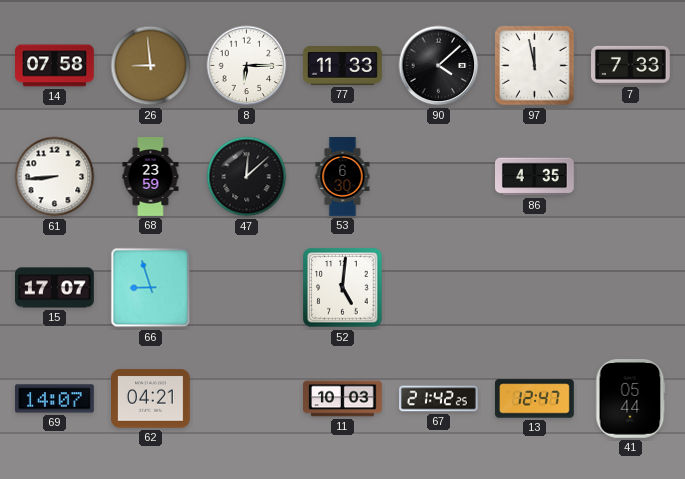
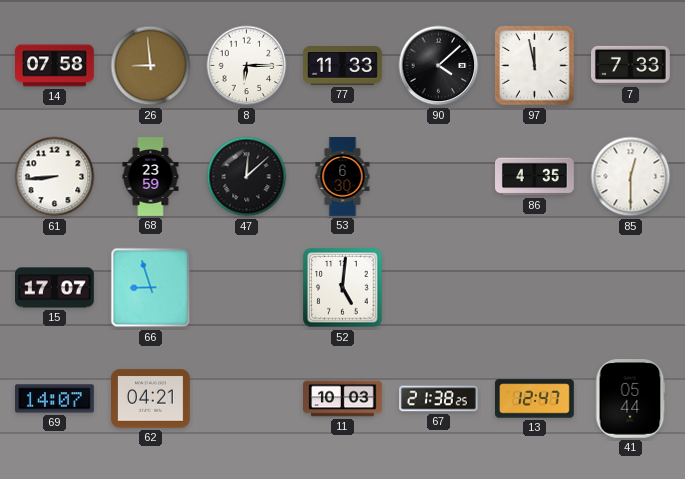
85: none -> 12:30
67: 21:42 -> 21:38
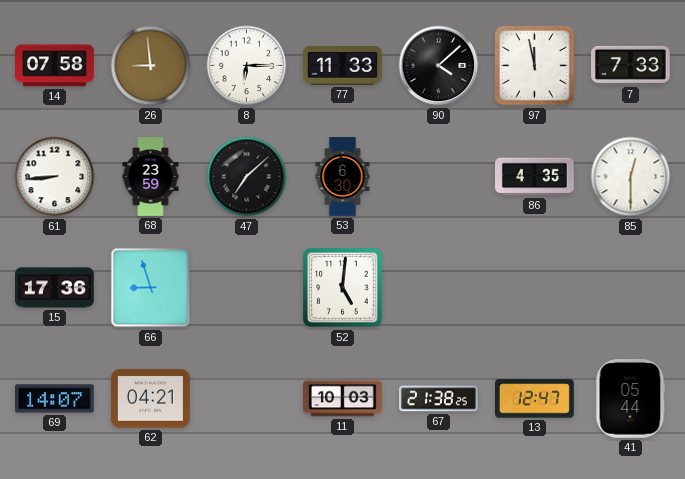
47: 12:08 -> 7:08
15: 17:07 -> 17:36
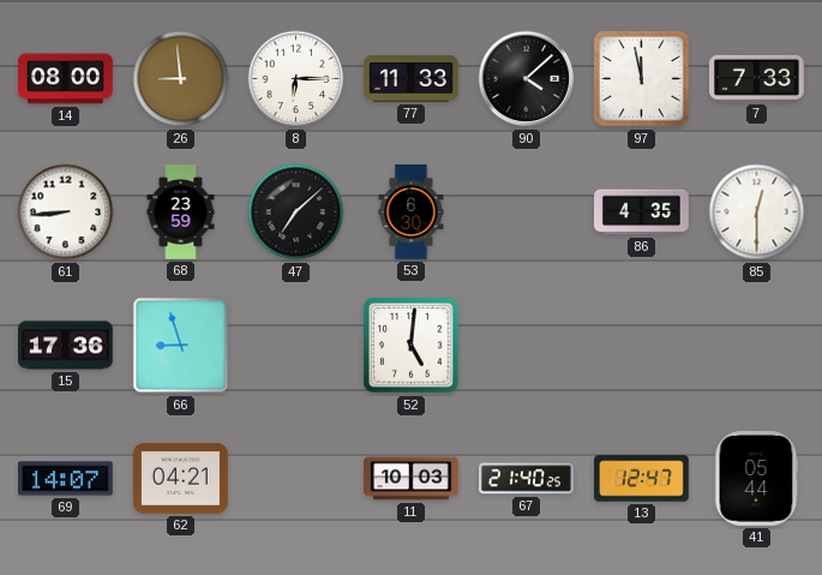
14: 07:58 -> 08:00
67: 21:38 -> 21:40
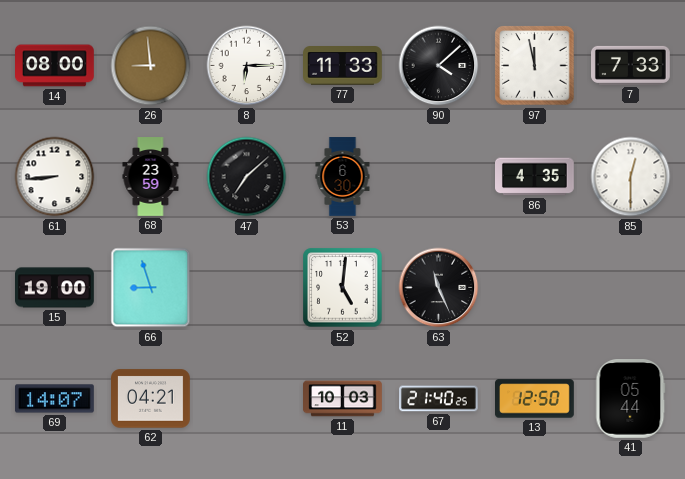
15: 17:36 -> 19:00
63: none -> 11:26
13: 12:47 -> 12:50
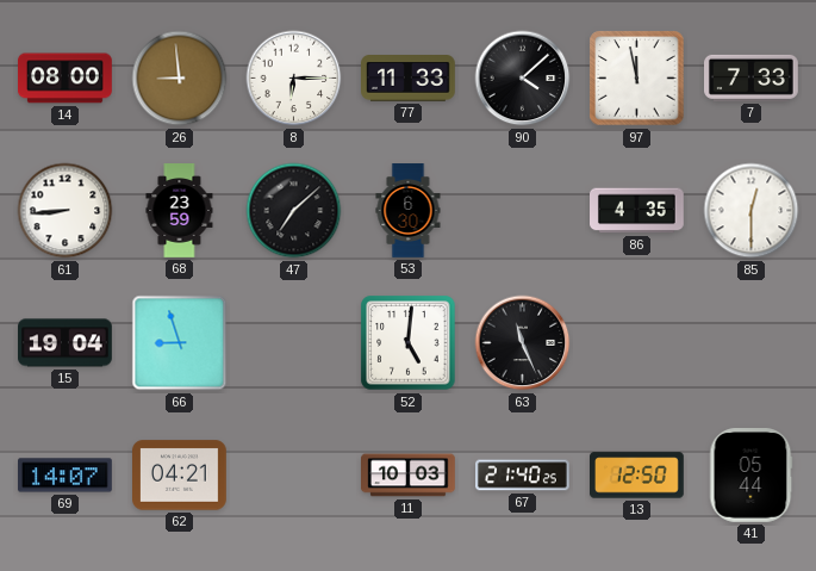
15: 19:00 -> 19:04
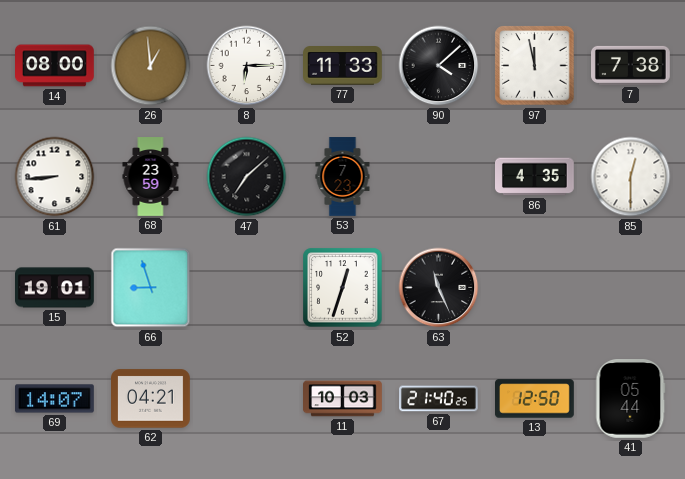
26: 8:59 -> 12:59
7: 7:33 -> 7:38
53: 6:30 -> 7:23
15: 19:04 -> 19:01
52: 5:01 -> 12:33
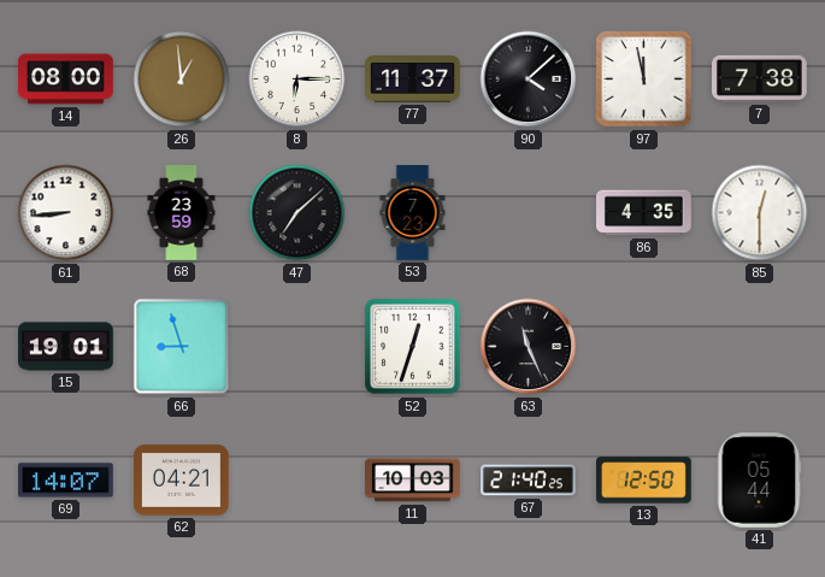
77: 11:33 -> 11:37
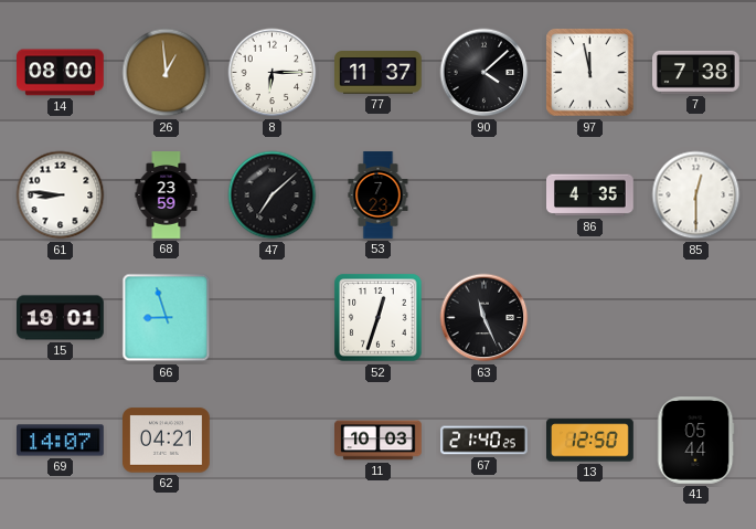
61: 8:44 -> 8:46
